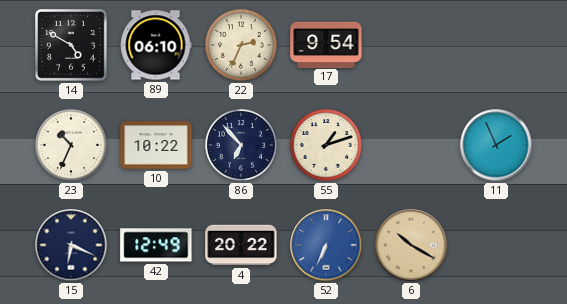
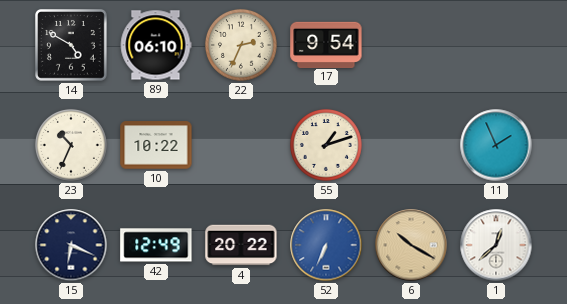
86: 6:53 -> none
1: none -> 12:38
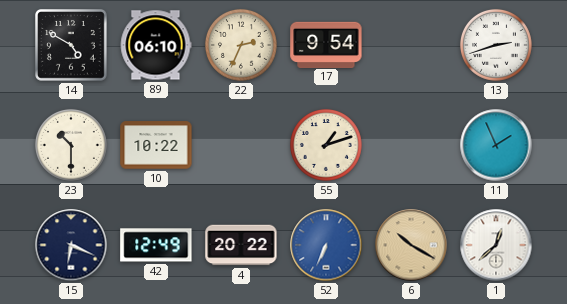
13: none -> 2:42
23: 10:34 -> 10:30
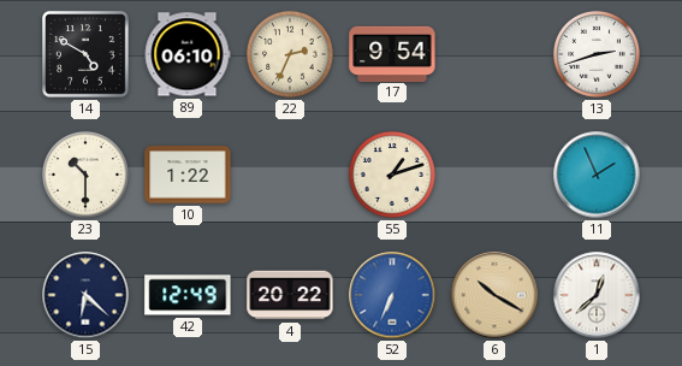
10: 10:22 -> 1:22
15: 6:19 -> 6:22
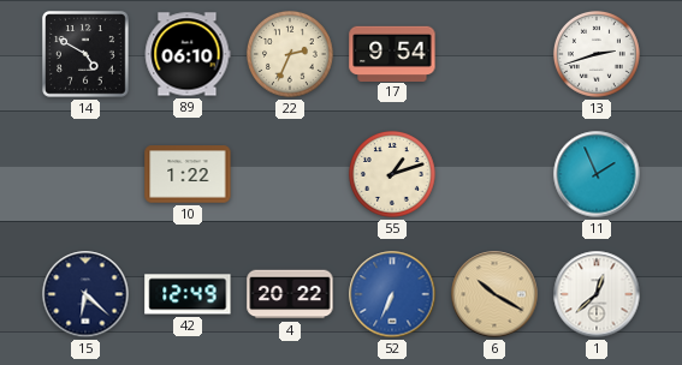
23: 10:30 -> none
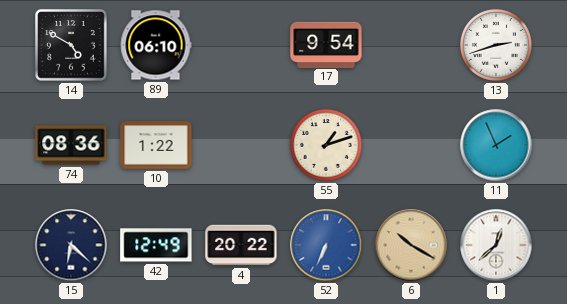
22: 2:34 -> none
74: none -> 08:36
